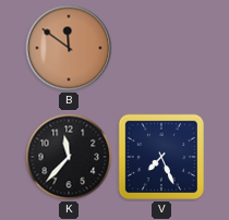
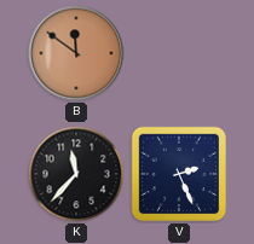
V: 7:26 -> 2:26
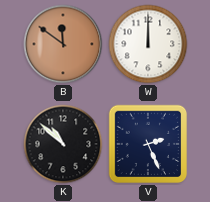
W: none -> 12:00
K: 11:37 -> 10:52
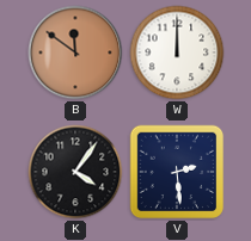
K: 10:52 -> 4:06
V: 2:26 -> 2:29
